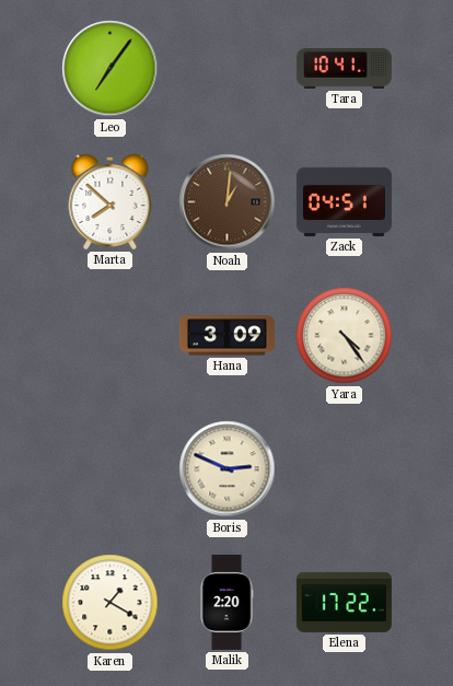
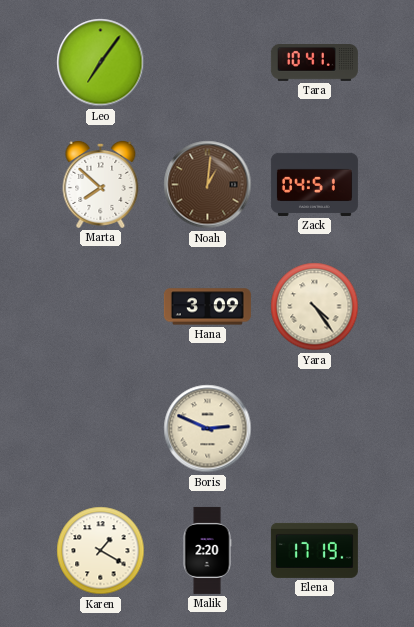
Elena: 17:22 -> 17:19
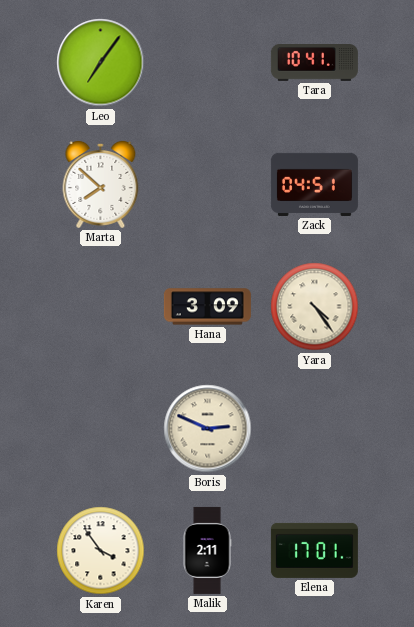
Noah: 1:01 -> none
Karen: 1:20 -> 3:54
Malik: 2:20 -> 2:11
Elena: 17:19 -> 17:01
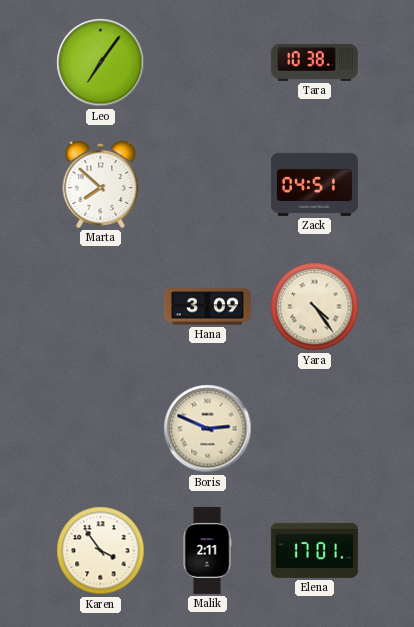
Tara: 10:41 -> 10:38
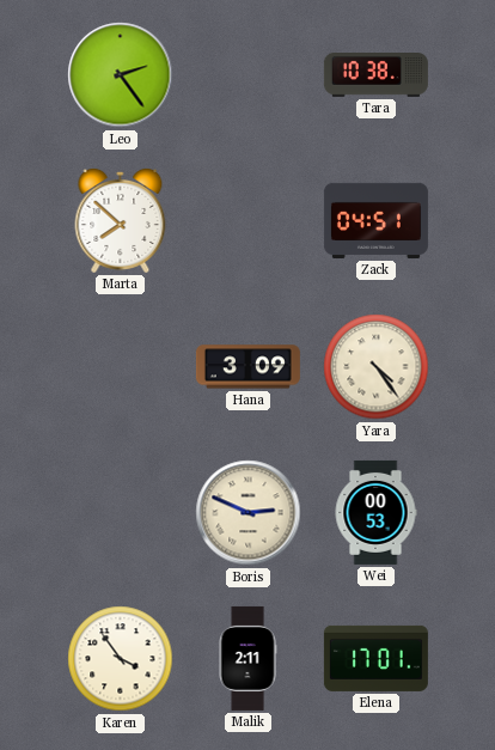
Leo: 7:06 -> 2:24
Wei: none -> 00:53
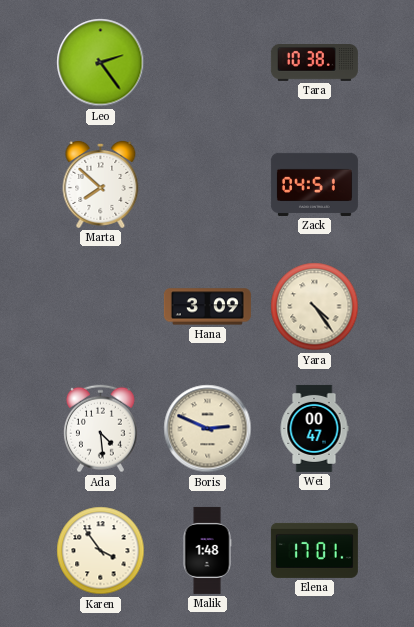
Ada: none -> 4:29
Wei: 00:53 -> 00:47
Malik: 2:11 -> 1:48
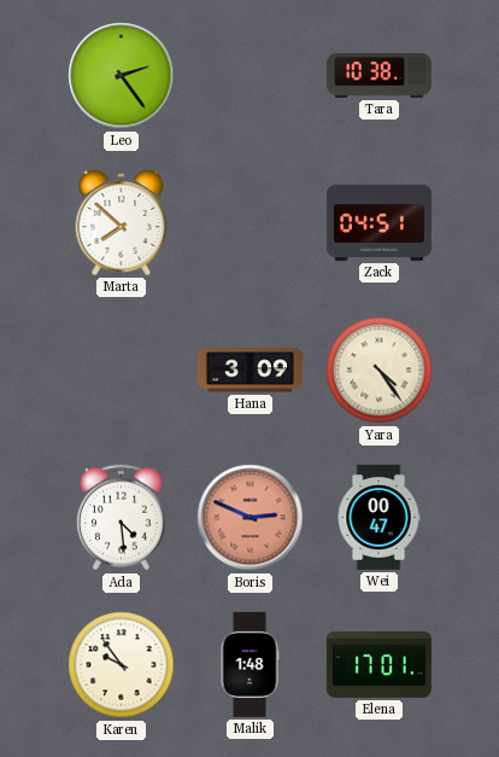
Boris dial: cream -> salmon
Karen: 3:54 -> 9:54
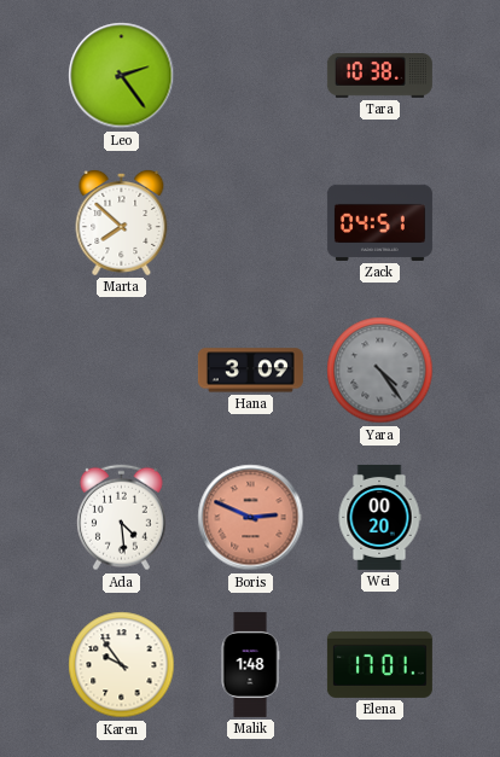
Yara dial: cream -> grey
Wei: 00:47 -> 00:20
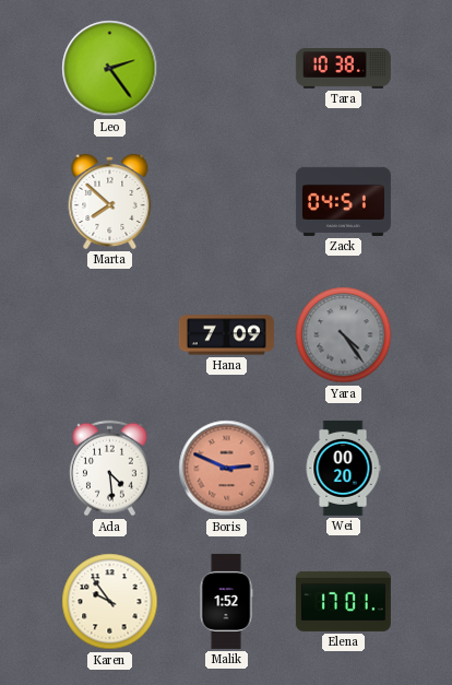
Hana: 3:09 -> 7:09
Malik: 1:48 -> 1:52
